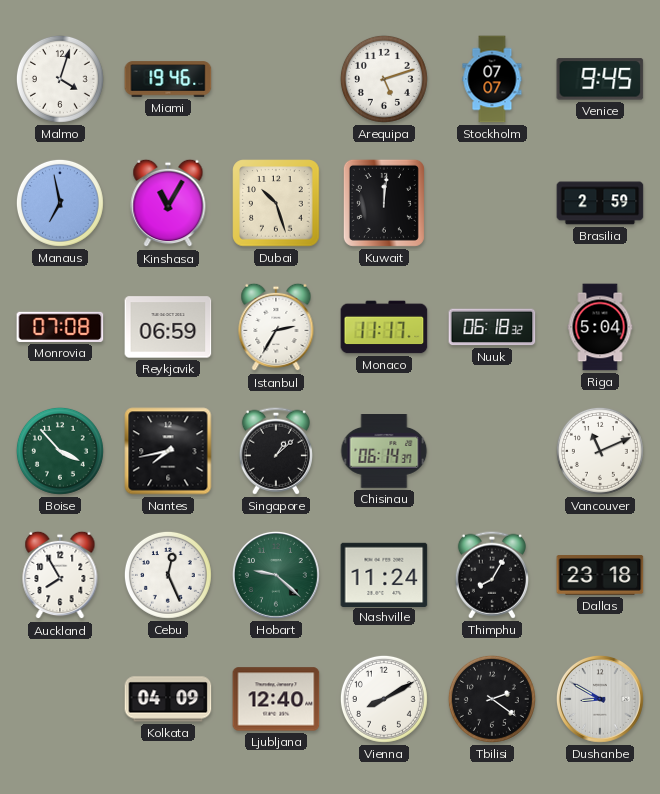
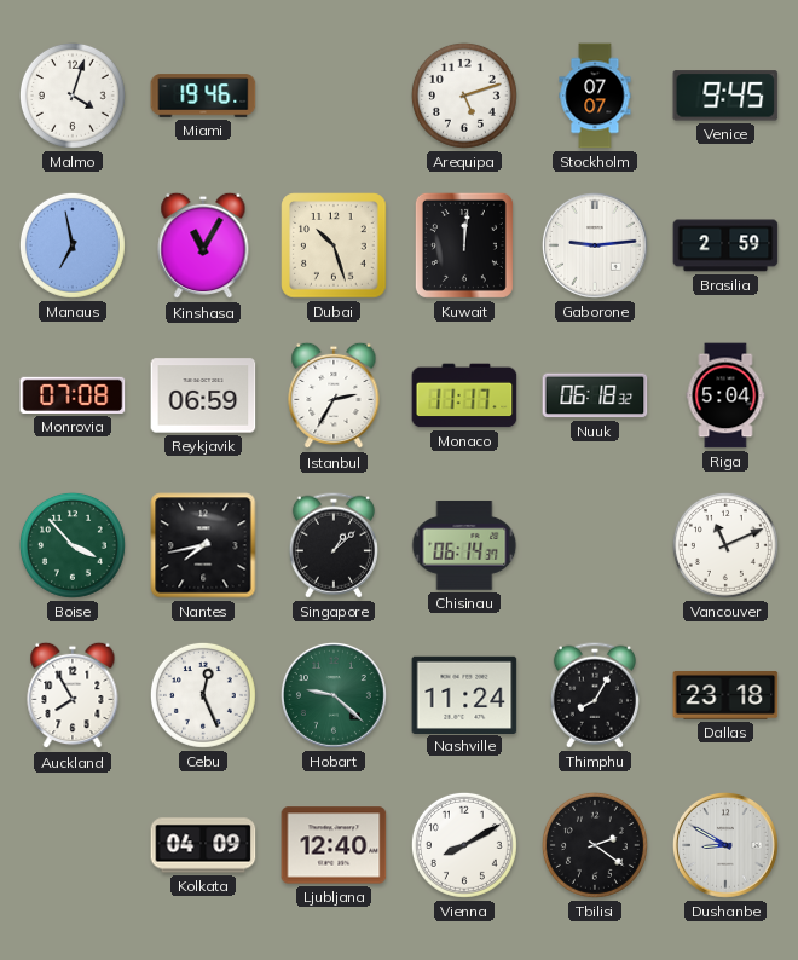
Gaborone: none -> 9:14
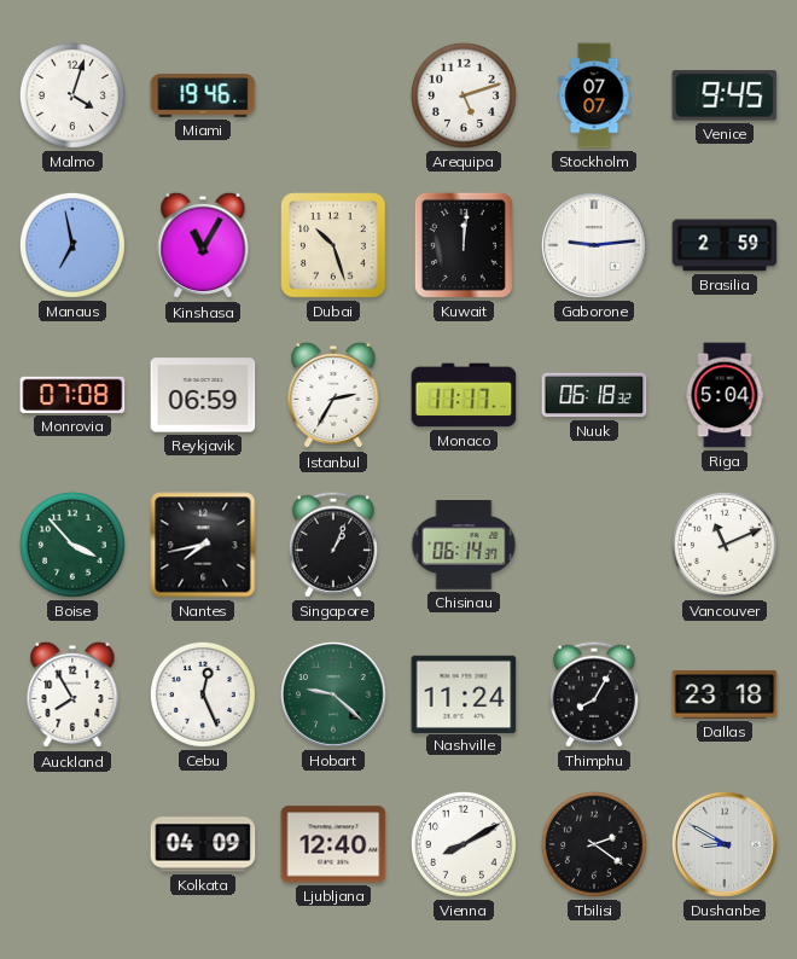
Singapore: 1:08 -> 1:04
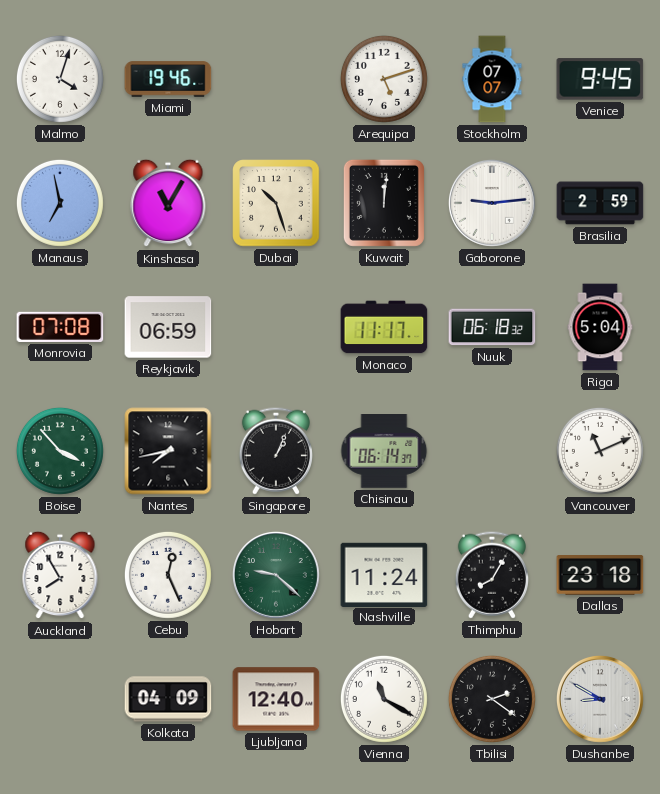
Istanbul: 2:35 -> none
Vienna: 8:10 -> 11:20
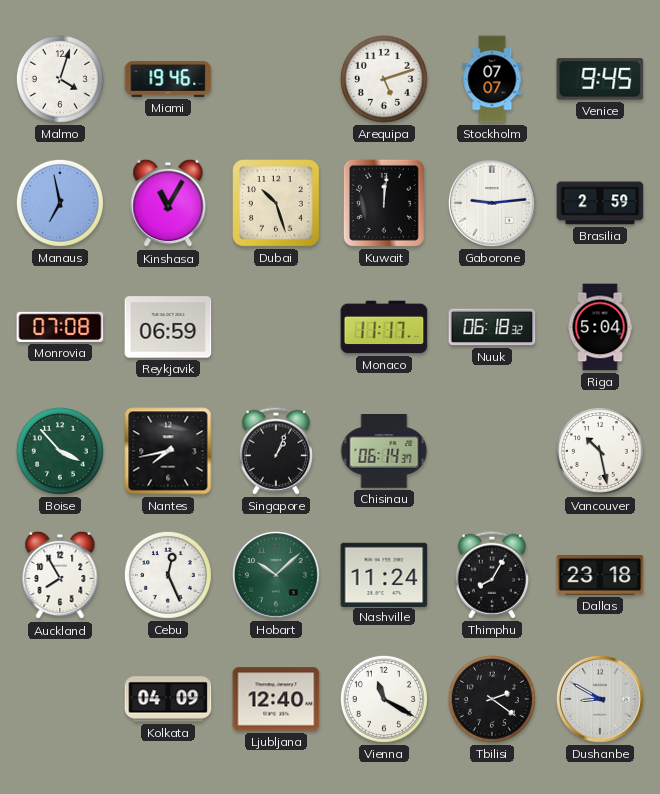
Vancouver: 11:11 -> 10:28
Hobart: 9:22 -> 10:08
